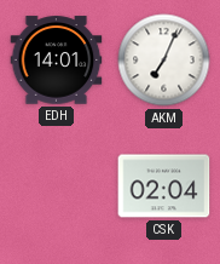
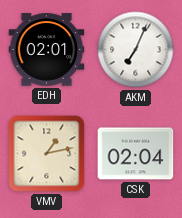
EDH: 14:01 -> 02:01
VMV: none -> 1:13
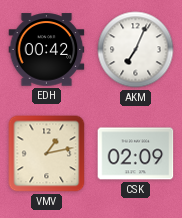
EDH: 02:01 -> 00:42
CSK: 02:04 -> 02:09
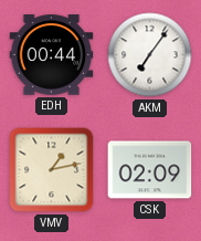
EDH: 00:42 -> 00:44
AKM: 7:04 -> 7:06
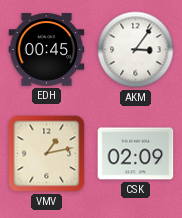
EDH: 00:44 -> 00:45
AKM: 7:06 -> 3:06
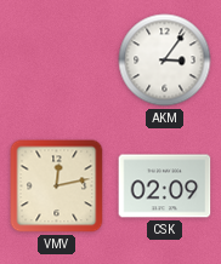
EDH: 00:45 -> none
VMV: 1:13 -> 12:13
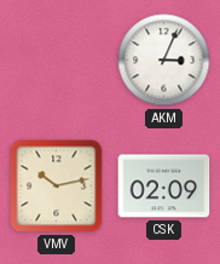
AKM: 3:06 -> 3:04
VMV: 12:13 -> 10:13
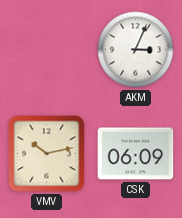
CSK: 02:09 -> 06:09
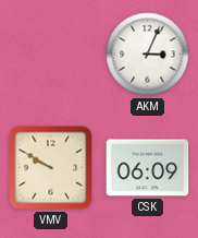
VMV: 10:13 -> 9:50
